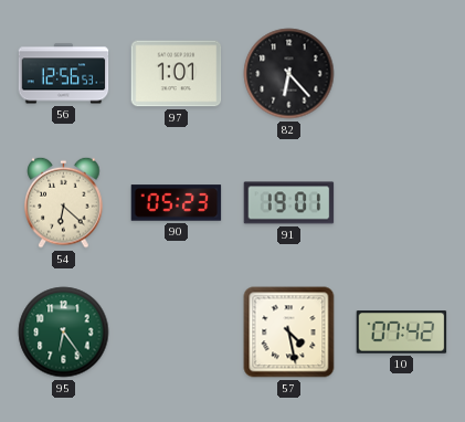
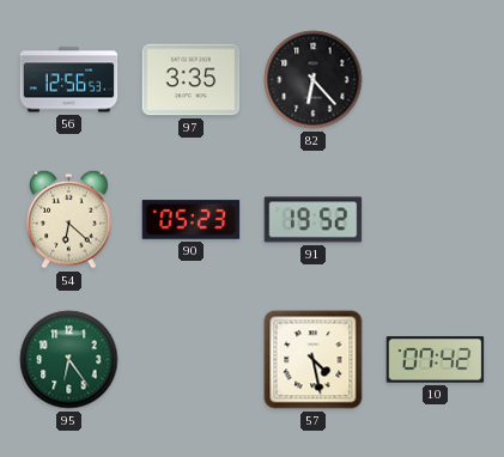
97: 1:01 -> 3:35
91: 19:01 -> 19:52
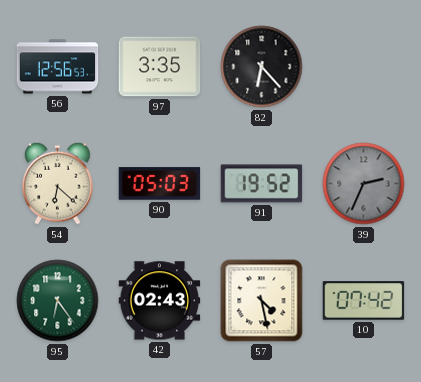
90: 05:23 -> 05:03
39: none -> 2:34
42: none -> 02:43
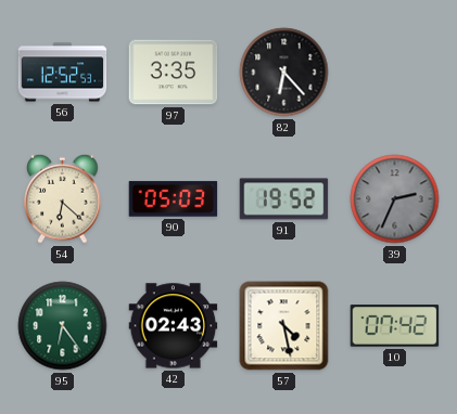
56: 12:56 -> 12:52
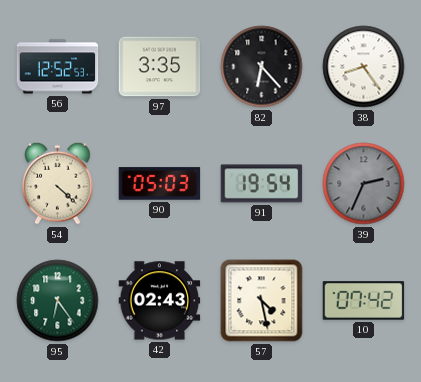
38: none -> 8:24
54: 6:22 -> 4:22
91: 19:52 -> 19:54
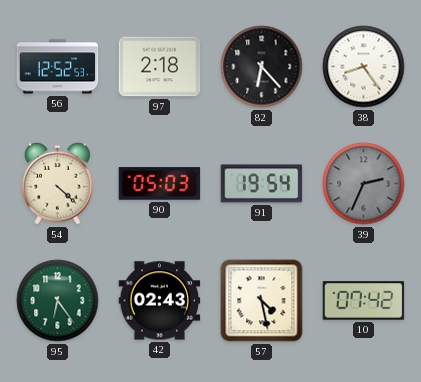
97: 3:35 -> 2:18
